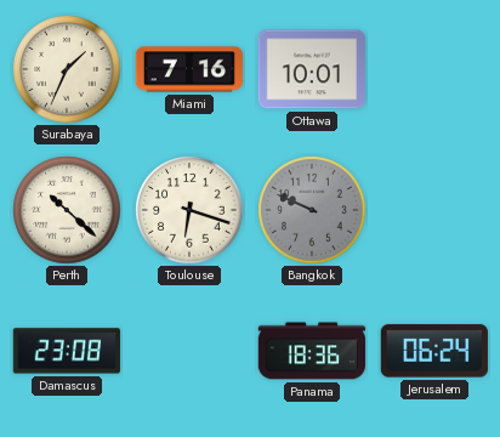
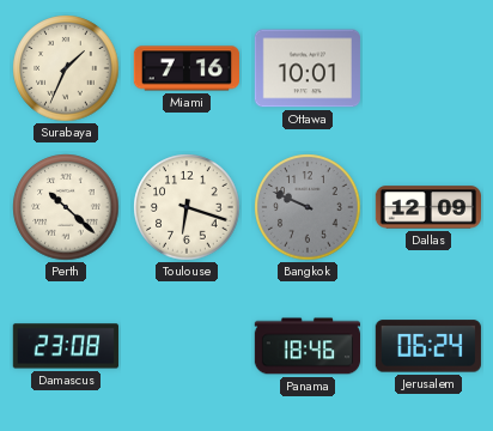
Dallas: none -> 12:09
Panama: 18:36 -> 18:46
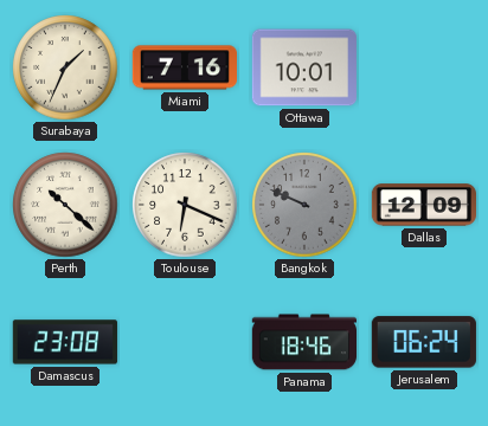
Toulouse: 6:18 -> 6:19
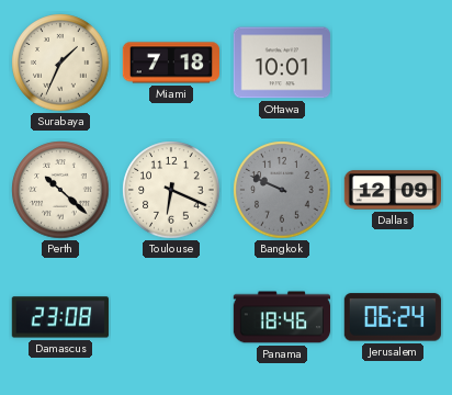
Miami: 7:16 -> 7:18
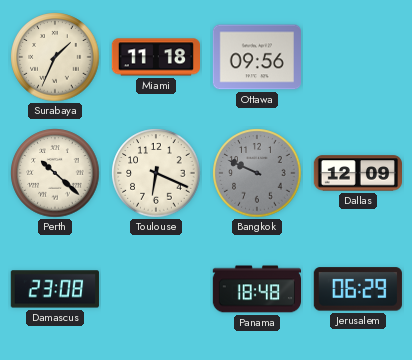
Miami: 7:18 -> 11:18
Ottawa: 10:01 -> 09:56
Panama: 18:46 -> 18:48
Jerusalem: 06:24 -> 06:29
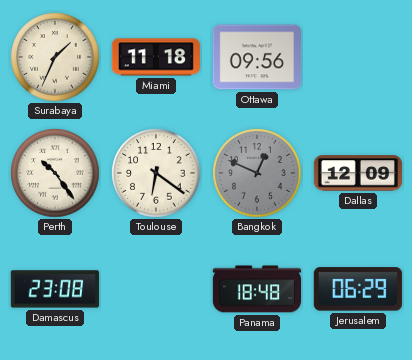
Perth: 10:22 -> 10:24
Toulouse: 6:19 -> 6:21
Bangkok: 9:49 -> 12:49
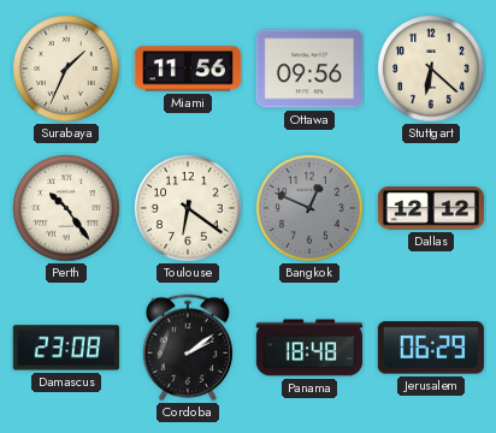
Miami: 11:18 -> 11:56
Stuttgart: none -> 6:22
Dallas: 12:09 -> 12:12
Cordoba: none -> 2:09
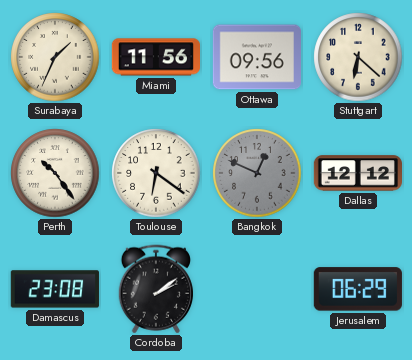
Panama: 18:48 -> none
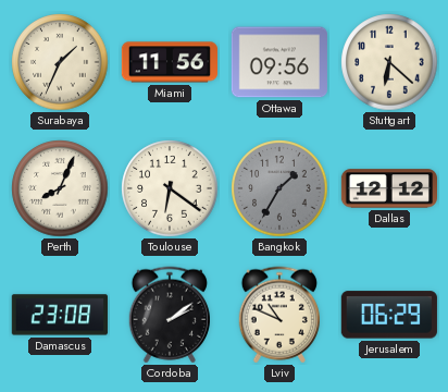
Perth: 10:24 -> 8:04
Bangkok: 12:49 -> 1:35
Lviv: none -> 10:49
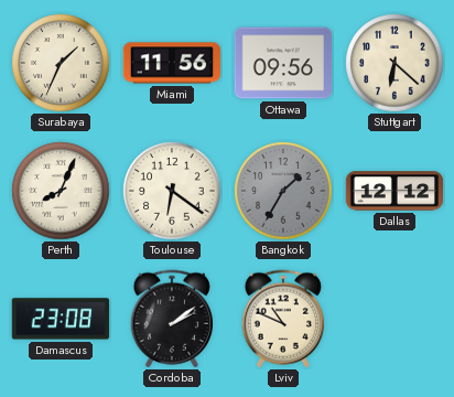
Jerusalem: 06:29 -> none
